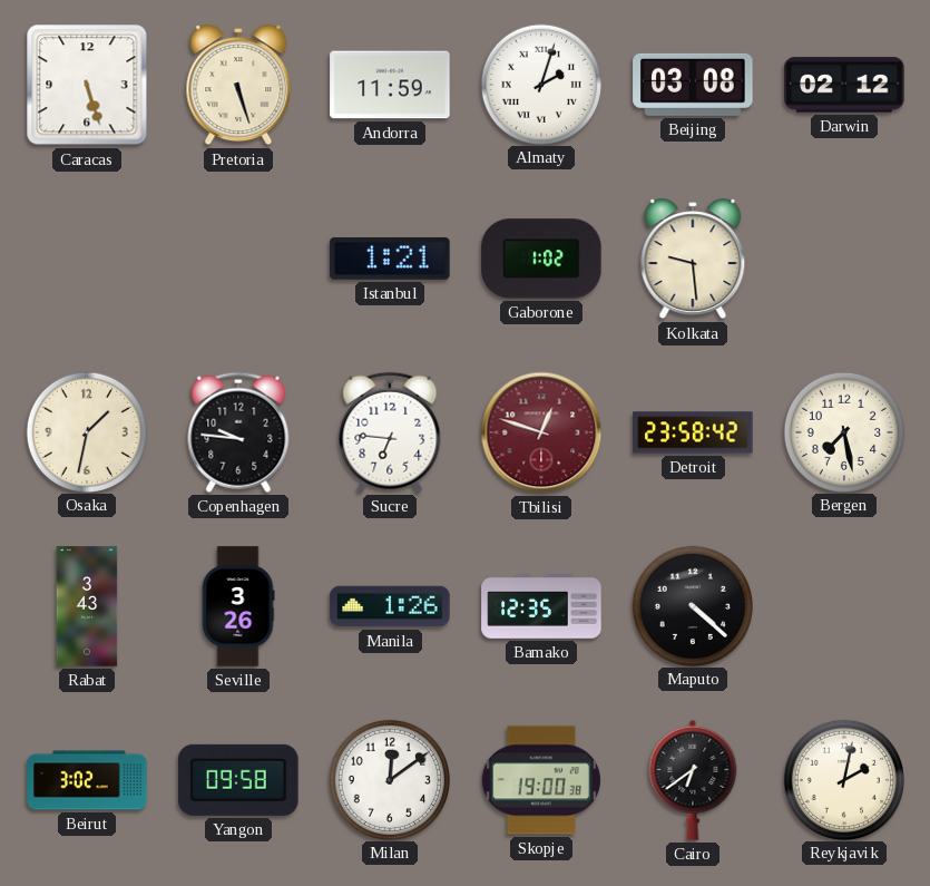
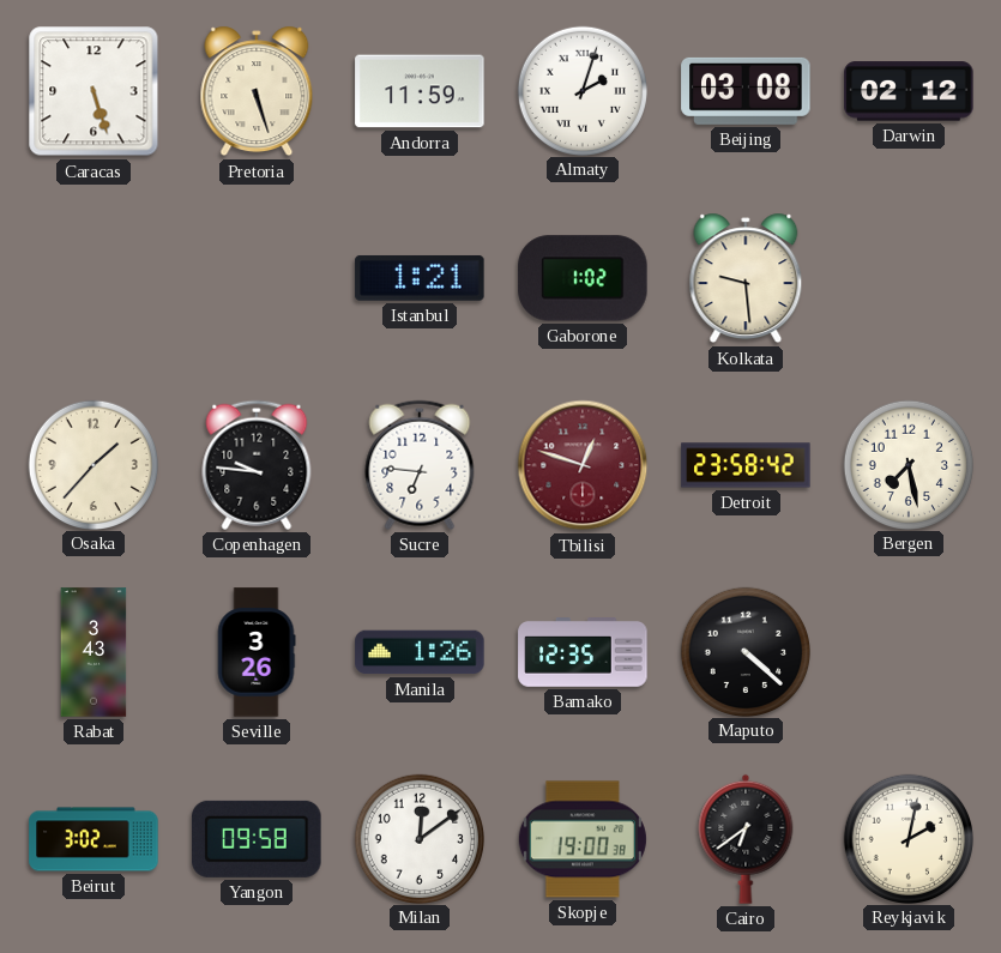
Osaka: 1:32 -> 1:37
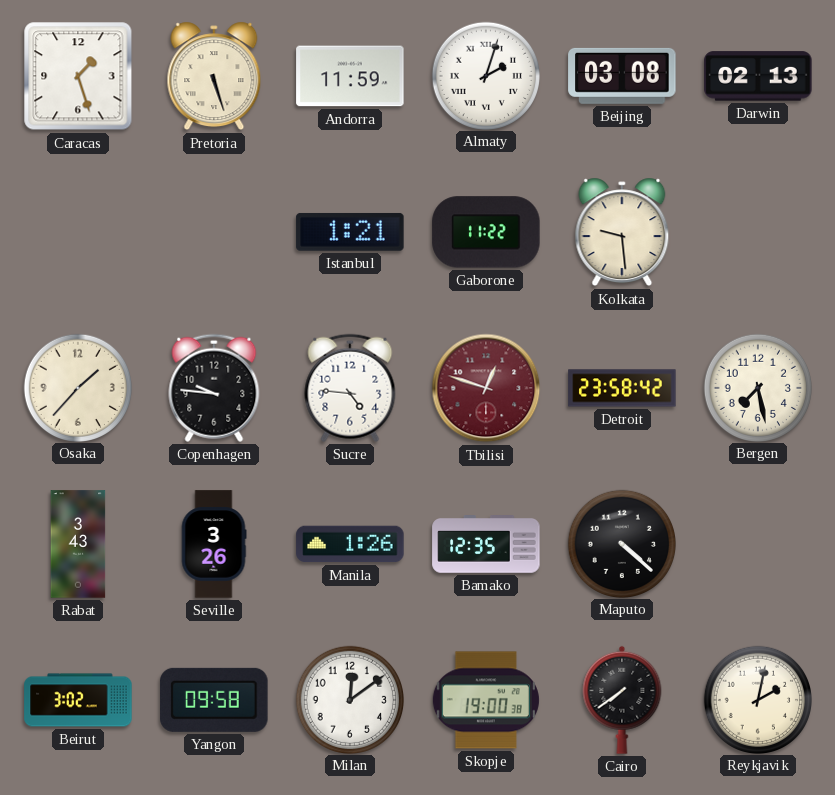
Caracas: 5:27 -> 1:27
Darwin: 02:12 -> 02:13
Gaborone: 1:02 -> 11:22
Sucre: 6:46 -> 4:46
Cairo: 6:39 -> 7:39
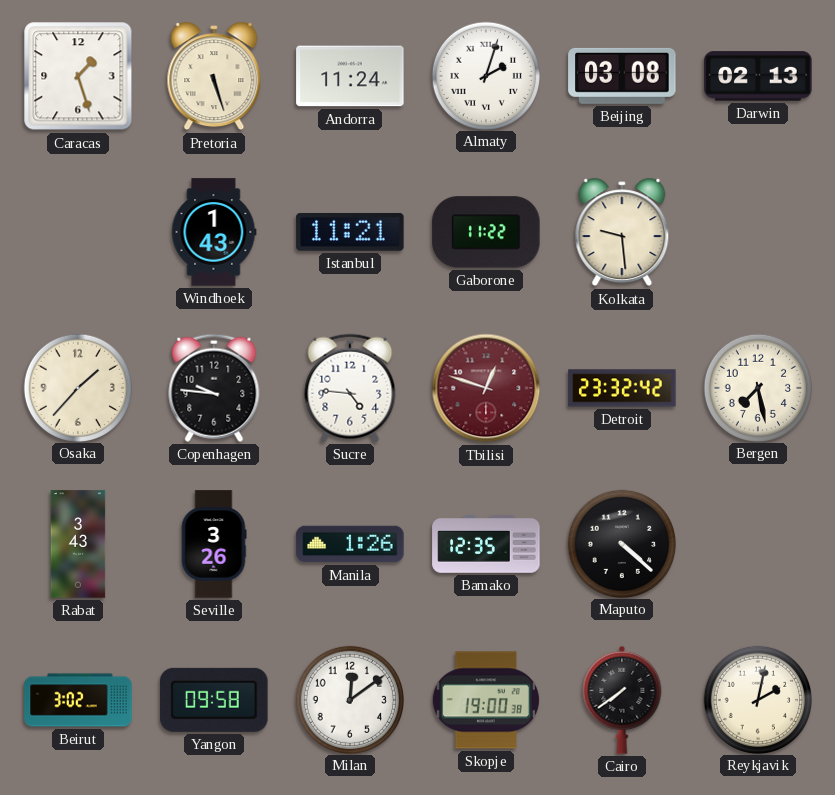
Andorra: 11:59 -> 11:24
Windhoek: none -> 1:43
Istanbul: 1:21 -> 11:21
Detroit: 23:58 -> 23:32
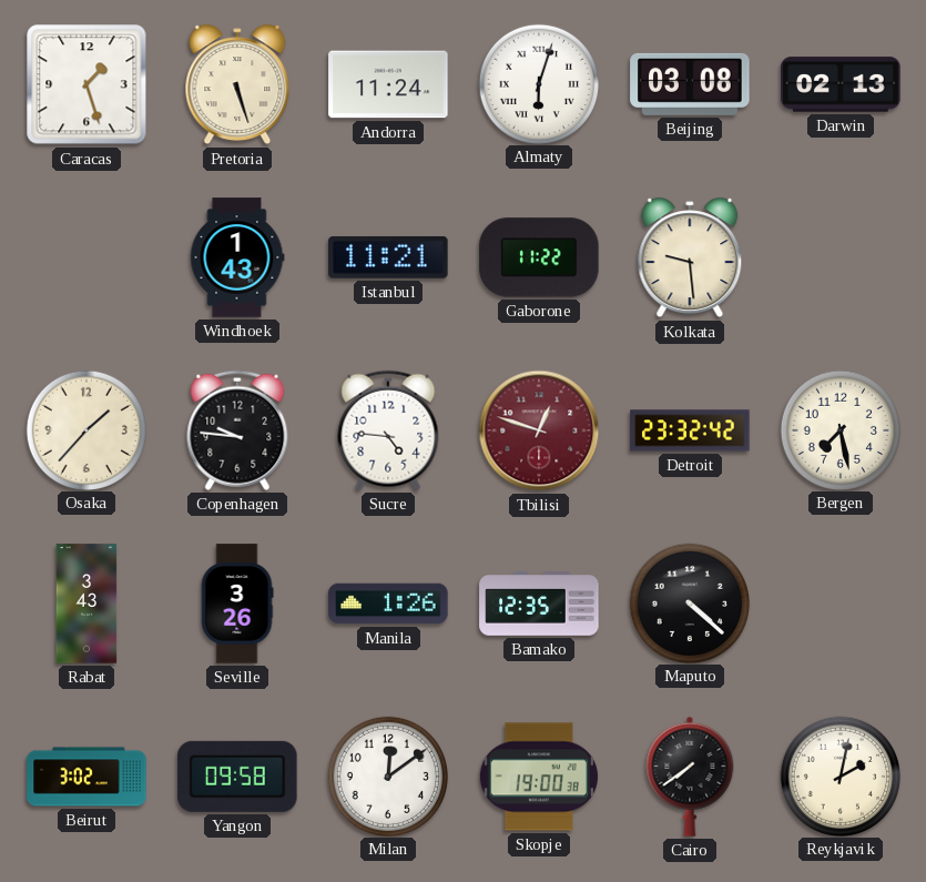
Almaty: 2:03 -> 6:03
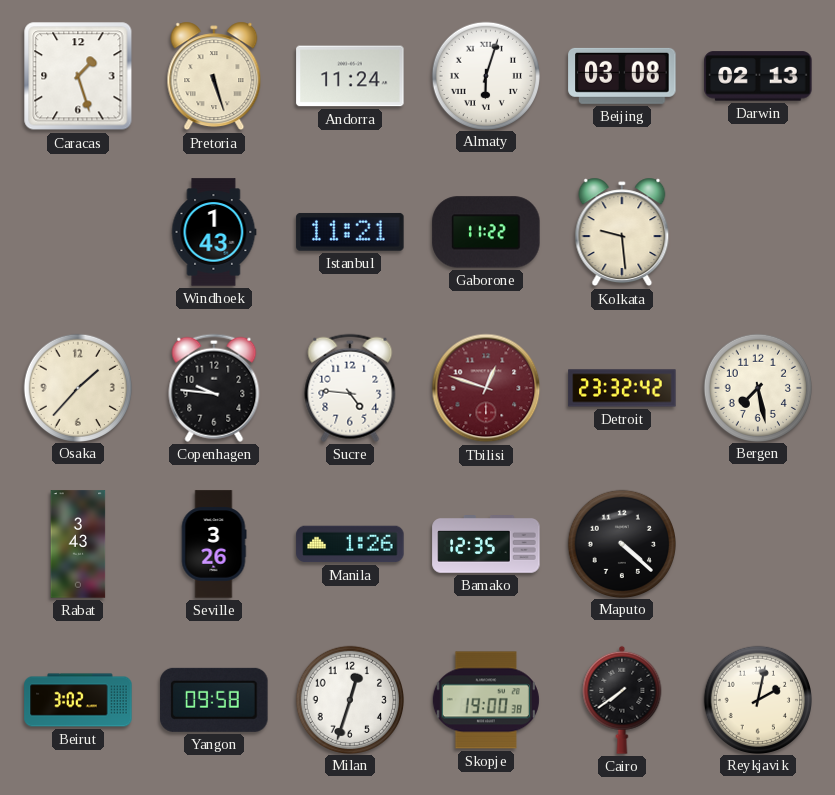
Milan: 12:09 -> 12:33
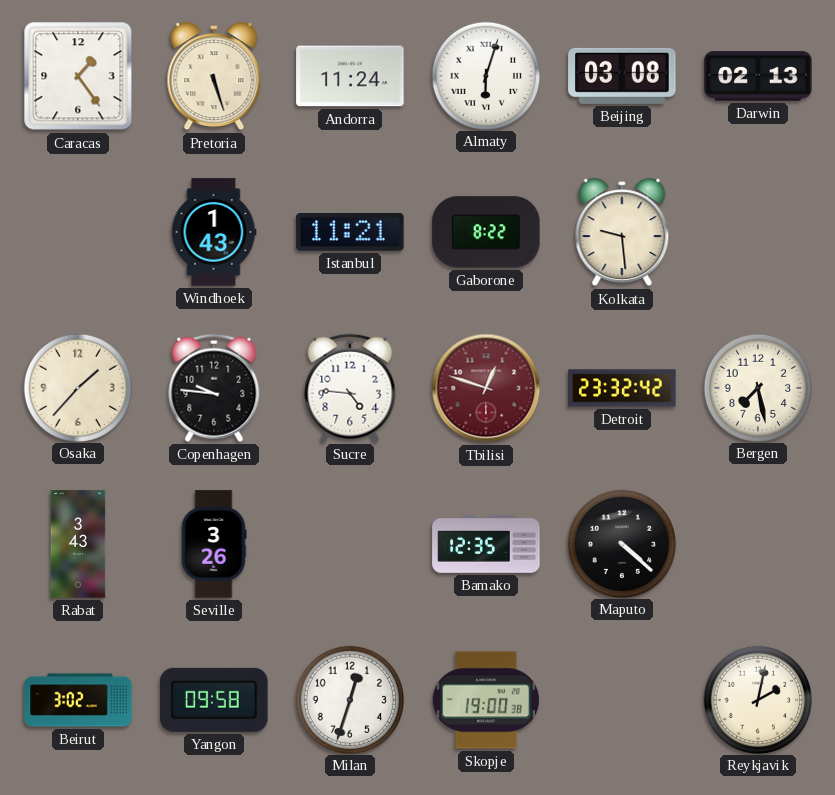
Caracas: 1:27 -> 1:24
Gaborone: 11:22 -> 8:22
Manila: 1:26 -> none
Cairo: 7:39 -> none
